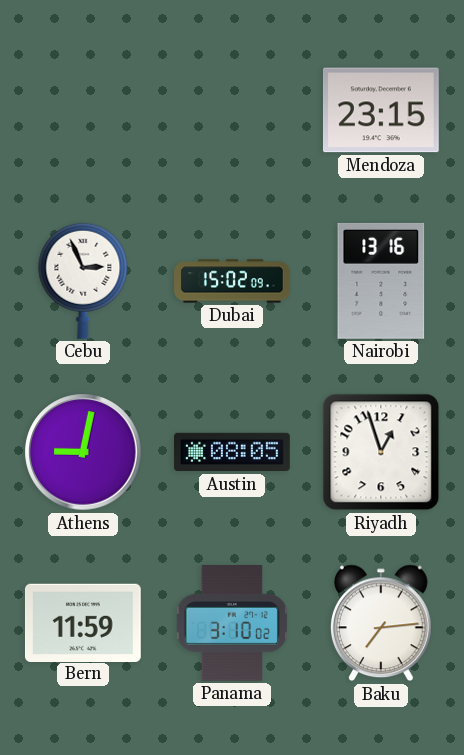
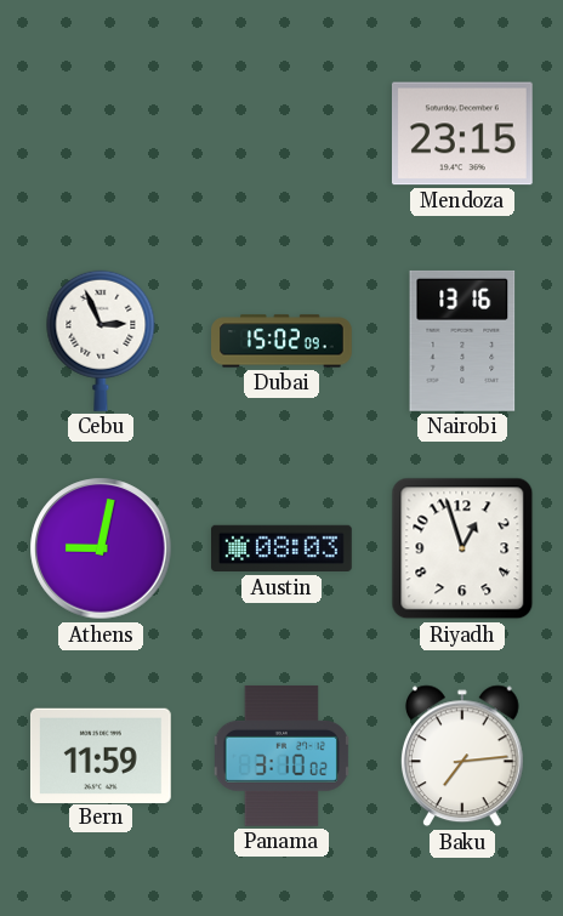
Austin: 08:05 -> 08:03
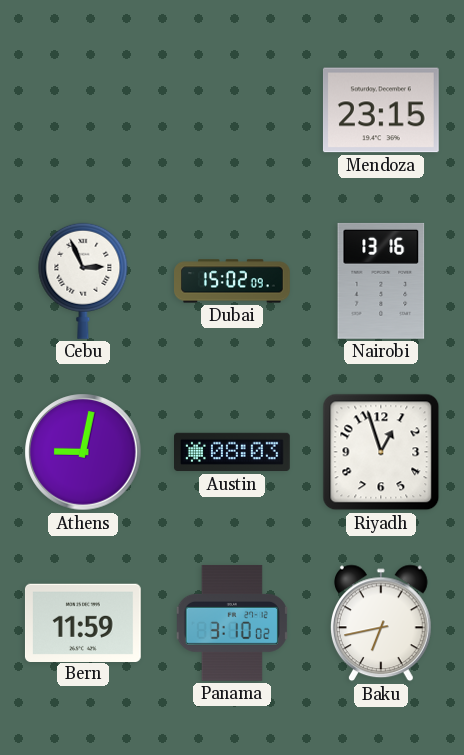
Baku: 7:14 -> 6:43
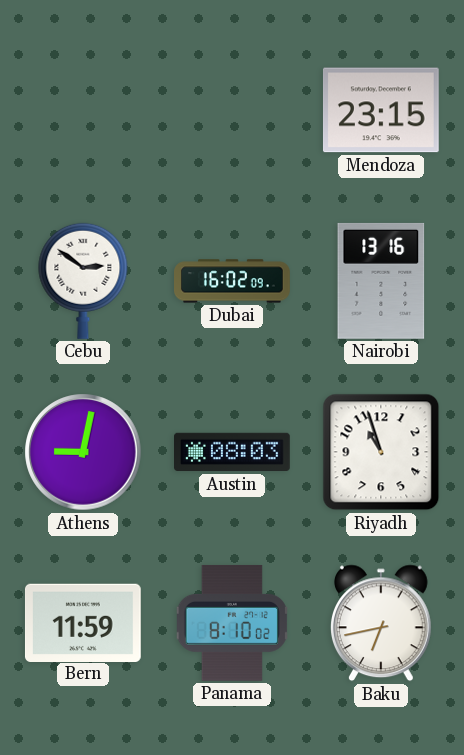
Cebu: 2:56 -> 2:51
Dubai: 15:02 -> 16:02
Riyadh: 12:57 -> 10:57
Panama: 3:10 -> 8:10
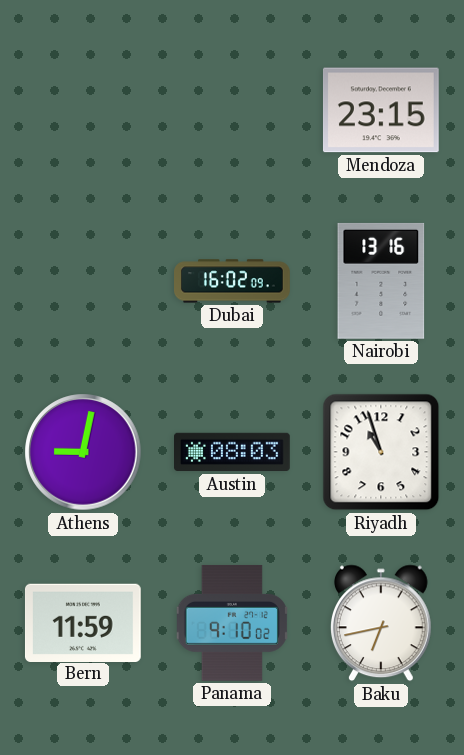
Cebu: 2:51 -> none
Panama: 8:10 -> 9:10
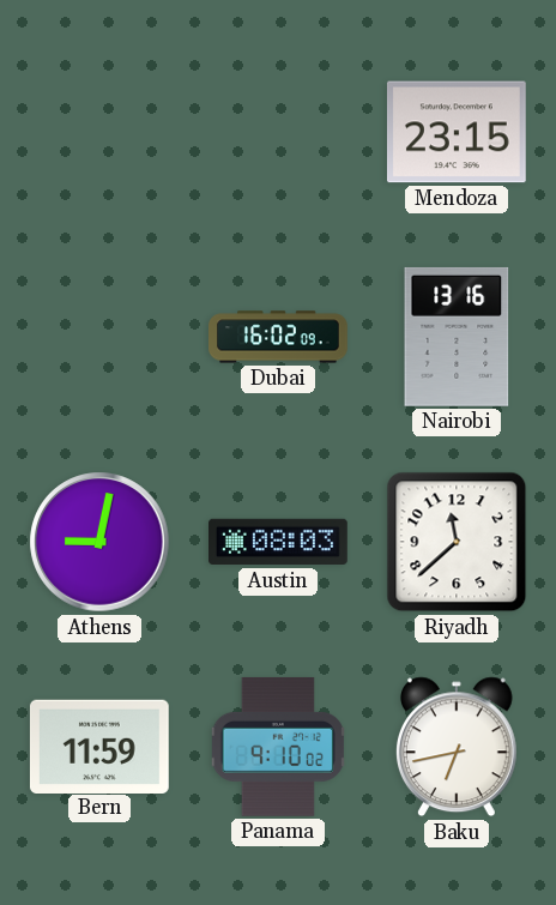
Riyadh: 10:57 -> 11:38
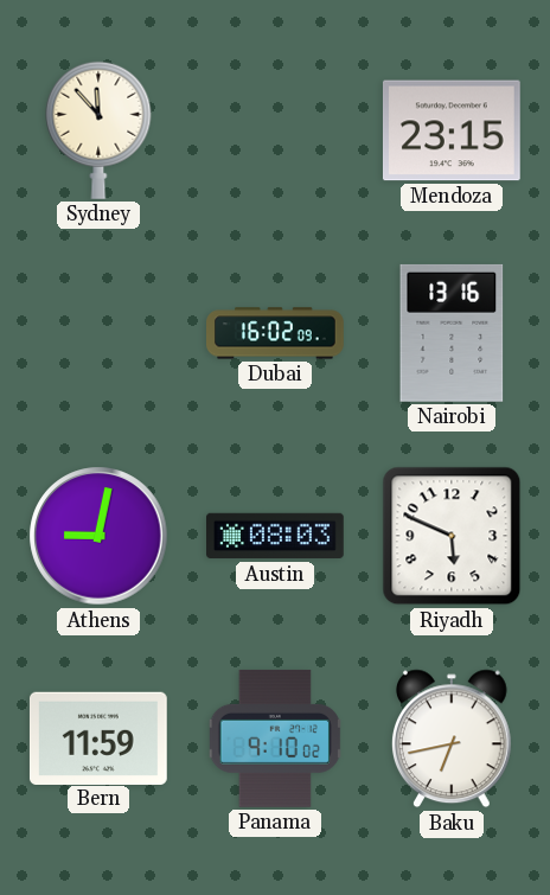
Sydney: none -> 11:53
Riyadh: 11:38 -> 5:49
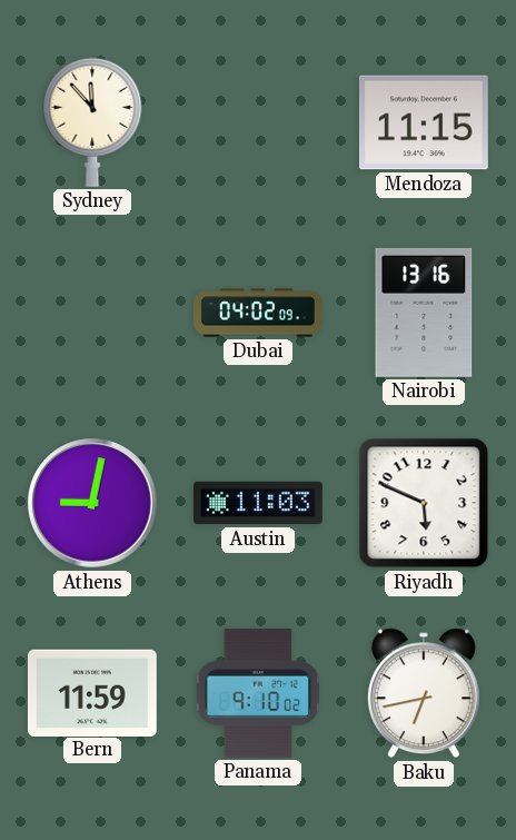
Mendoza: 23:15 -> 11:15
Dubai: 16:02 -> 04:02
Austin: 08:03 -> 11:03
